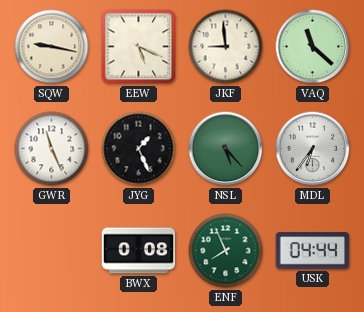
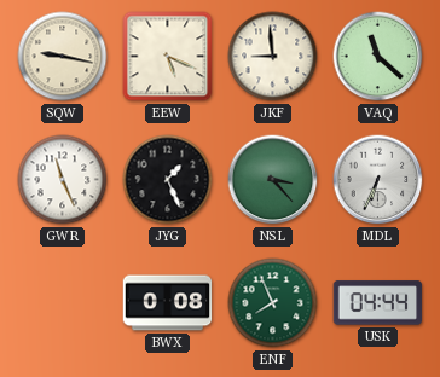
NSL: 5:23 -> 3:23
MDL: 6:36 -> 6:34
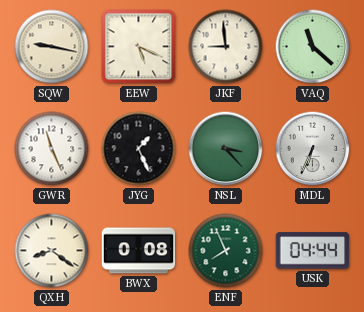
QXH: none -> 8:21
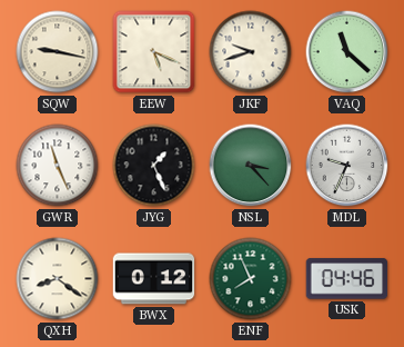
JKF: 8:59 -> 9:42
MDL: 6:34 -> 9:34
BWX: 0:08 -> 0:12
USK: 04:44 -> 04:46
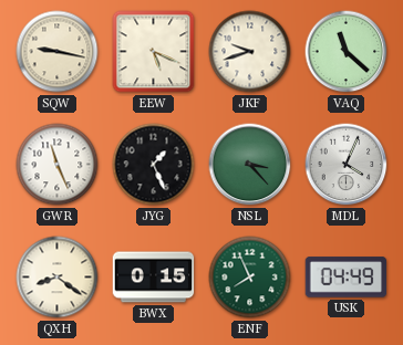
MDL: 9:34 -> 4:04
BWX: 0:12 -> 0:15
USK: 04:46 -> 04:49
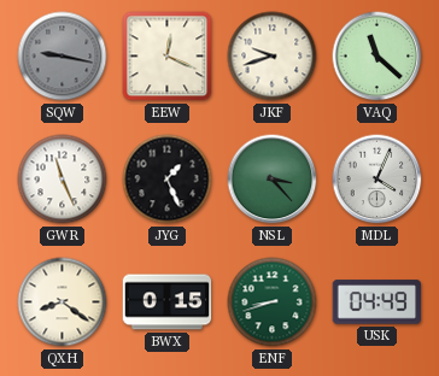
SQW dial: cream -> grey
EEW: 5:19 -> 12:19
ENF: 7:56 -> 8:42
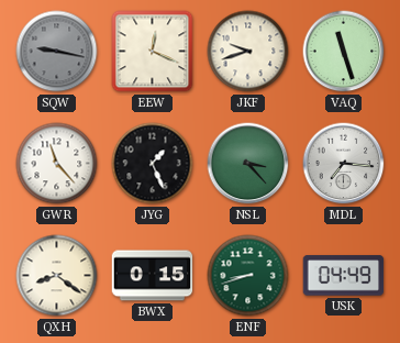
VAQ: 11:22 -> 11:27
GWR: 11:26 -> 11:23
MDL: 4:04 -> 7:16
